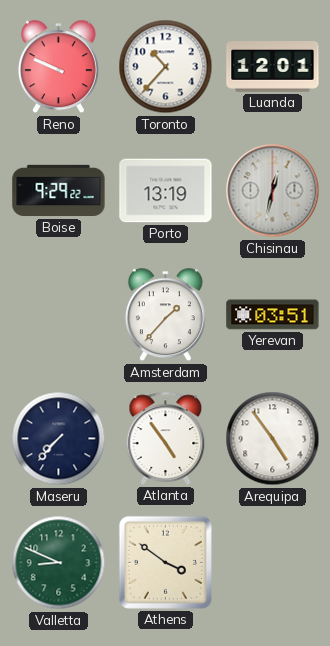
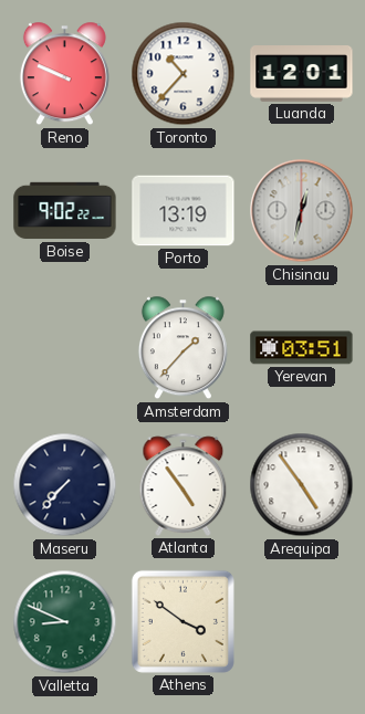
Boise: 9:29 -> 9:02
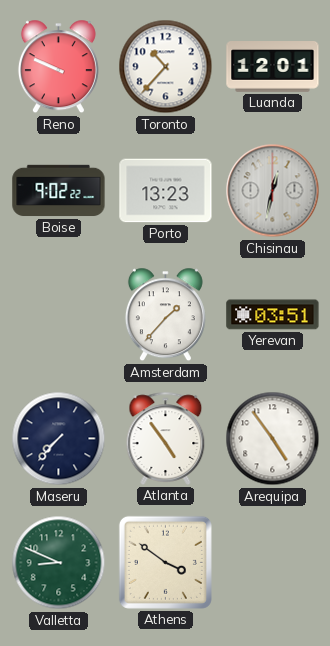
Porto: 13:19 -> 13:23
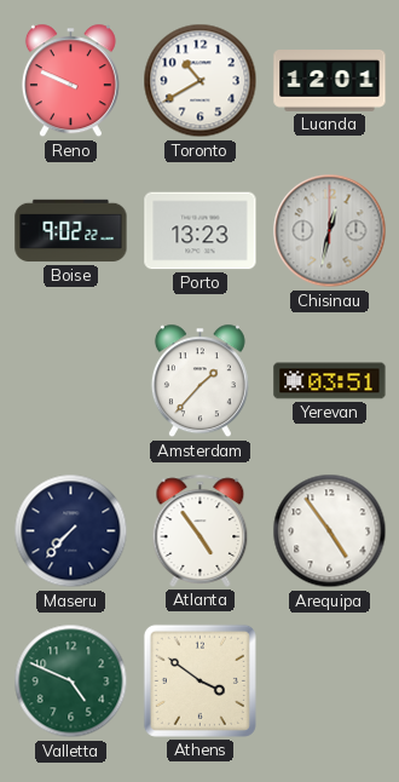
Toronto: 10:37 -> 10:40
Valletta: 8:49 -> 4:49
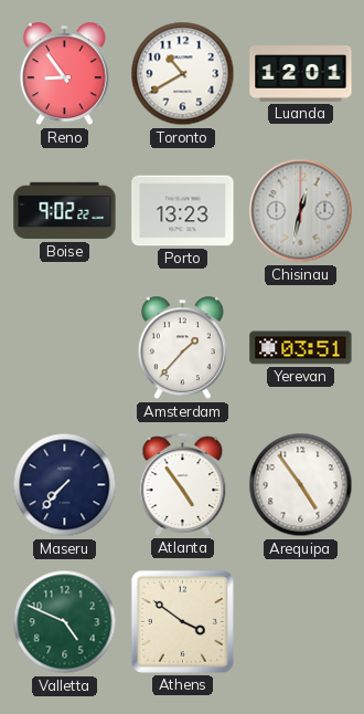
Reno: 9:49 -> 8:54
